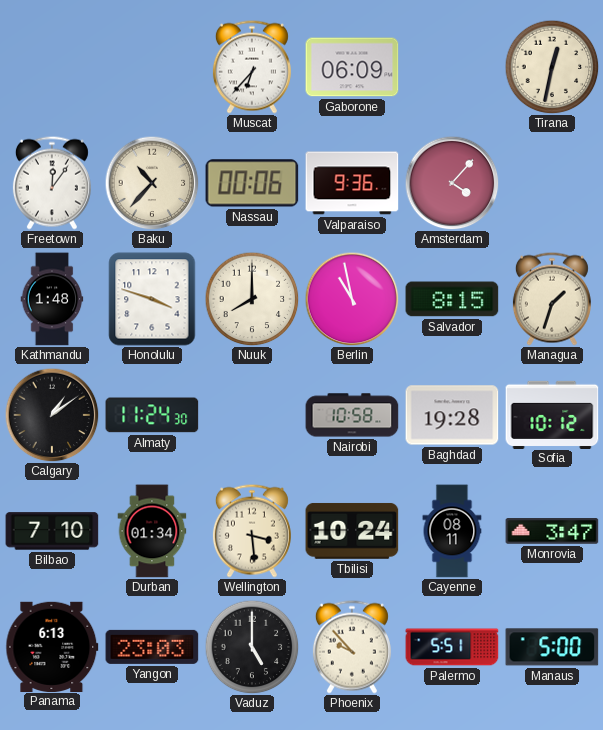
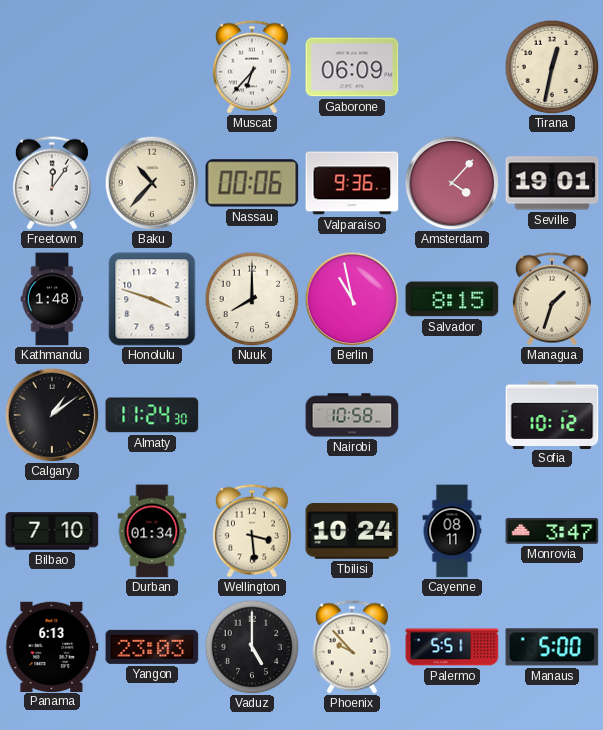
Seville: none -> 19:01
Baghdad: 19:28 -> none
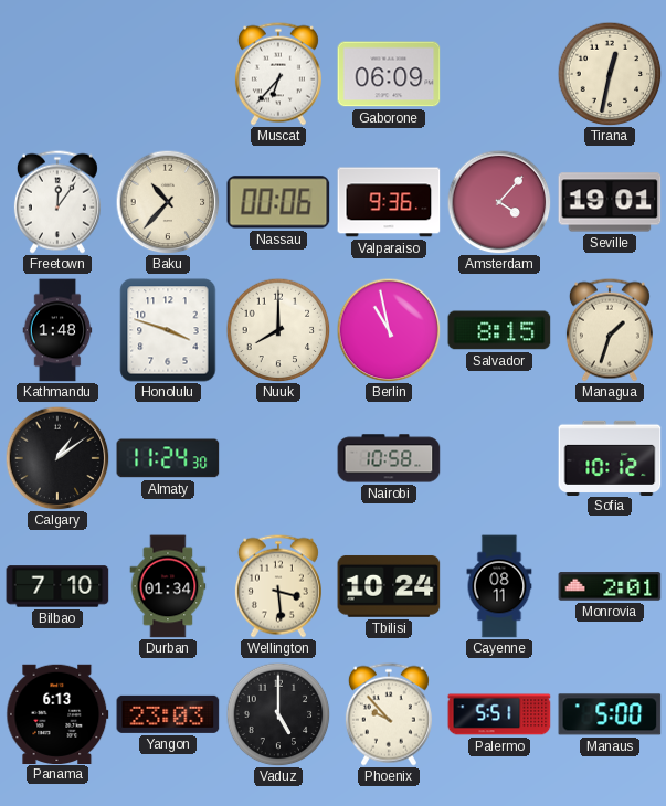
Monrovia: 3:47 -> 2:01
